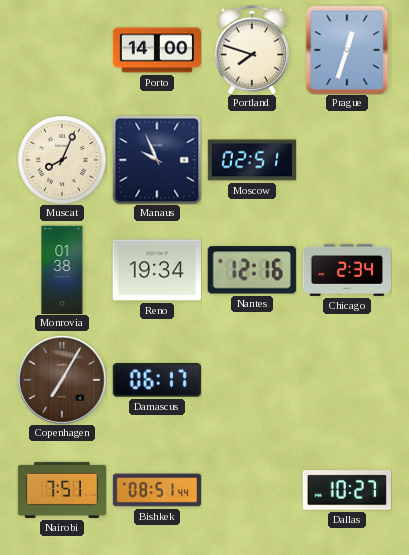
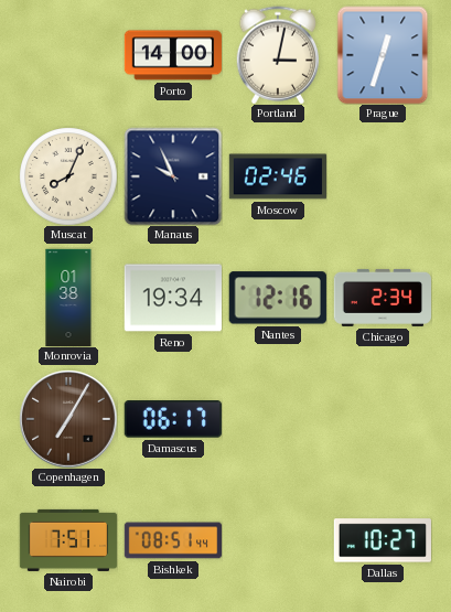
Portland: 7:48 -> 3:02
Moscow: 02:51 -> 02:46
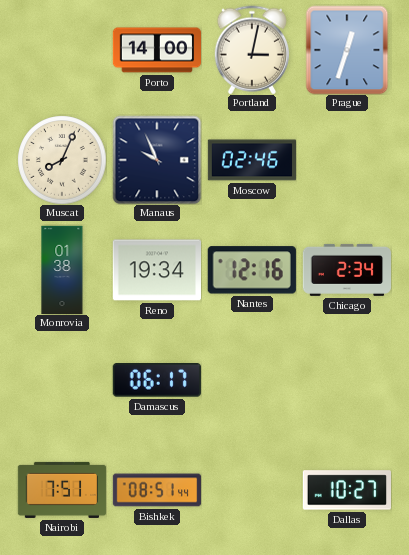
Copenhagen: 7:05 -> none
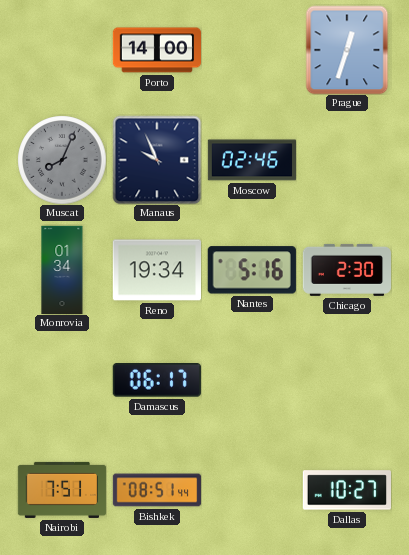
Portland: 3:02 -> none
Muscat dial: cream -> grey
Monrovia: 01:38 -> 01:34
Nantes: 12:16 -> 5:16
Chicago: 2:34 -> 2:30
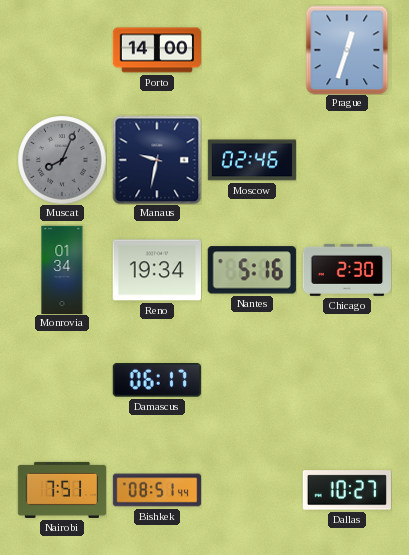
Manaus: 9:56 -> 9:32
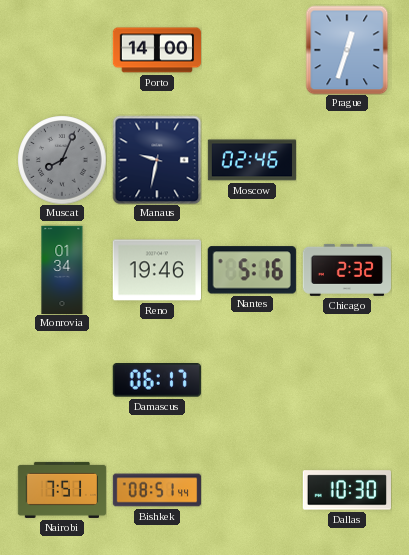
Reno: 19:34 -> 19:46
Chicago: 2:30 -> 2:32
Dallas: 10:27 -> 10:30
